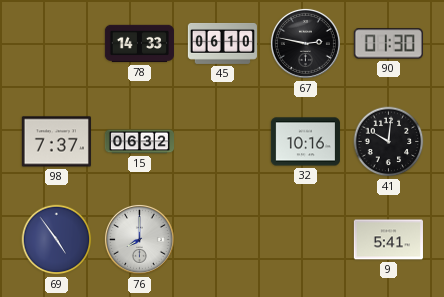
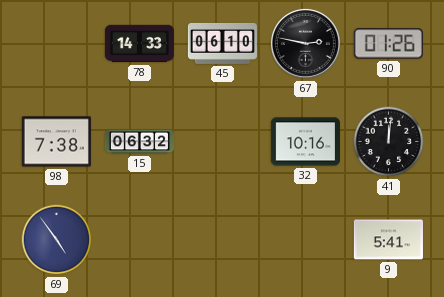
90: 01:30 -> 01:26
98: 7:37 -> 7:38
41: 10:01 -> 12:01
76: 8:00 -> none
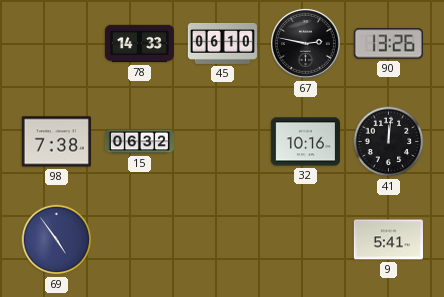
90: 01:26 -> 13:26
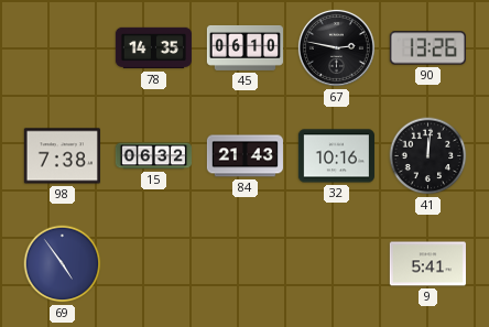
78: 14:33 -> 14:35
84: none -> 21:43
